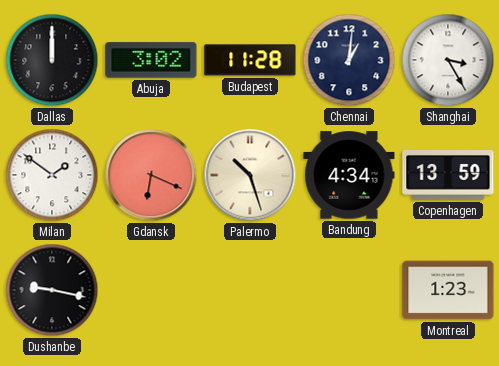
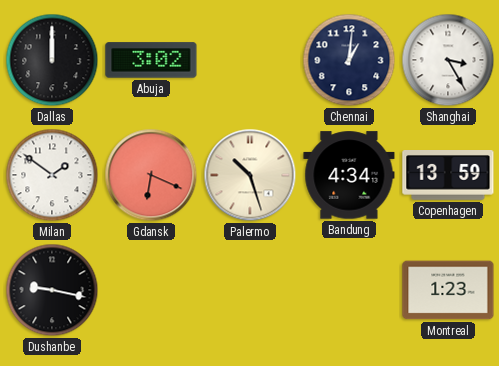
Budapest: 11:28 -> none
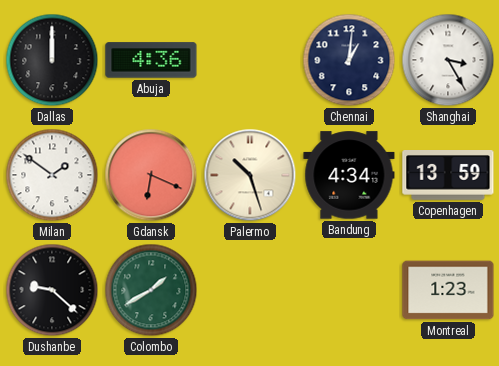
Abuja: 3:02 -> 4:36
Dushanbe: 9:17 -> 9:22
Colombo: none -> 1:40
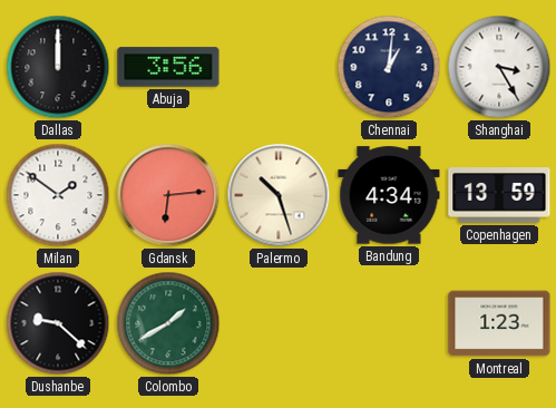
Abuja: 4:36 -> 3:56
Gdansk: 6:19 -> 6:14
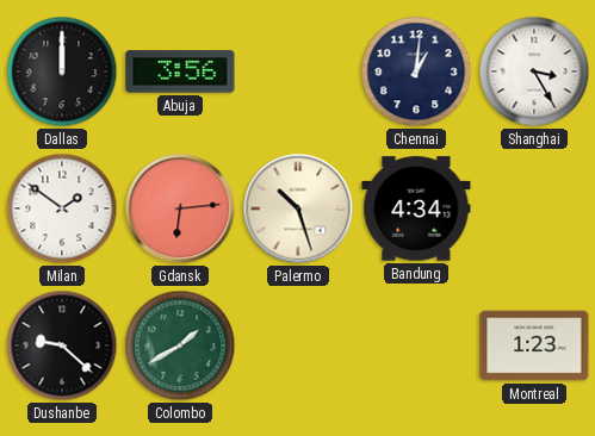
Copenhagen: 13:59 -> none
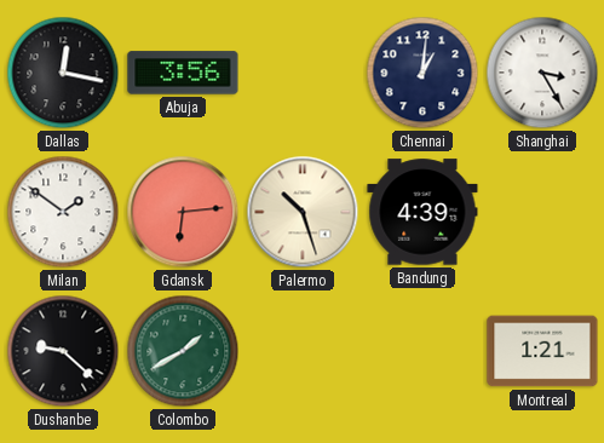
Dallas: 12:00 -> 12:17
Bandung: 4:34 -> 4:39
Montreal: 1:23 -> 1:21
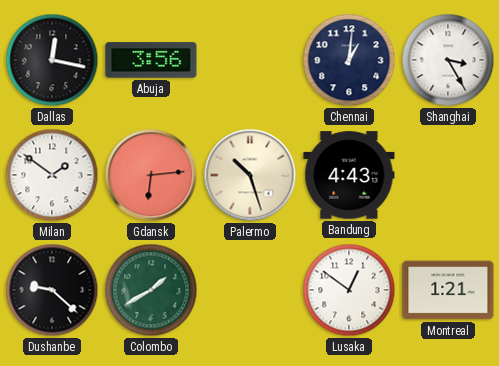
Bandung: 4:39 -> 4:43
Lusaka: none -> 12:51
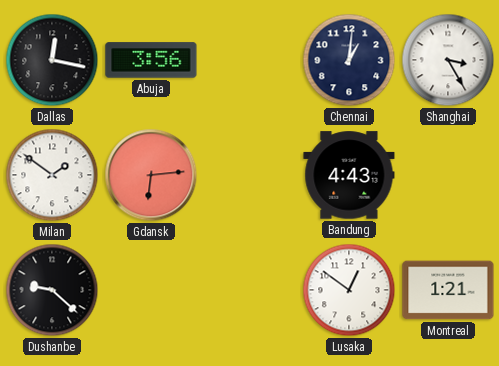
Palermo: 10:27 -> none
Colombo: 1:40 -> none
